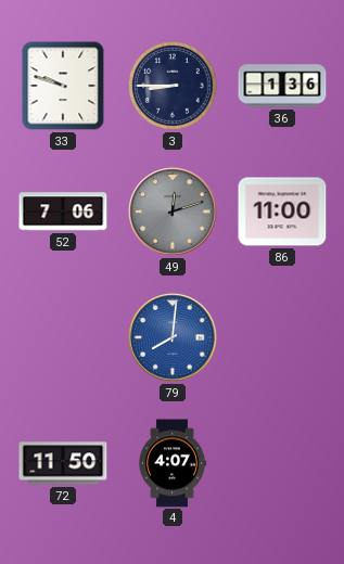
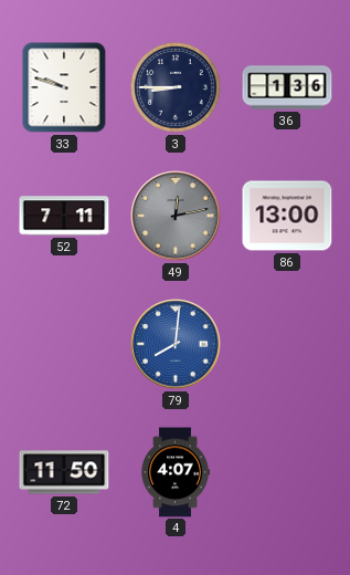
52: 7:06 -> 7:11
49: 12:12 -> 12:13
86: 11:00 -> 13:00
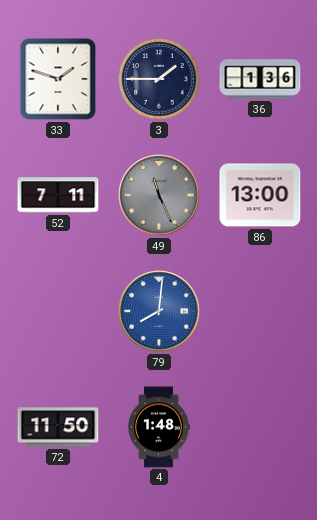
33: 9:48 -> 1:48
3: 8:45 -> 1:45
49: 12:13 -> 11:26
4: 4:07 -> 1:48
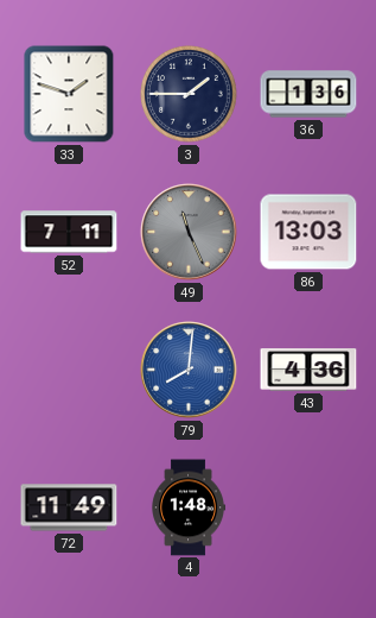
86: 13:00 -> 13:03
43: none -> 4:36
72: 11:50 -> 11:49
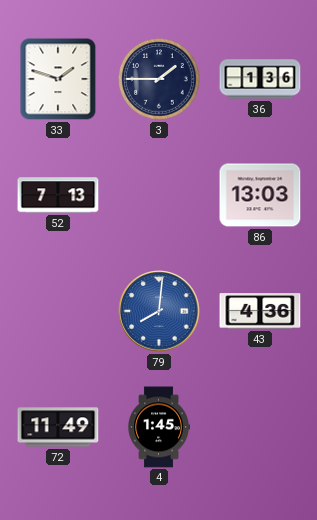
52: 7:11 -> 7:13
49: 11:26 -> none
4: 1:48 -> 1:45
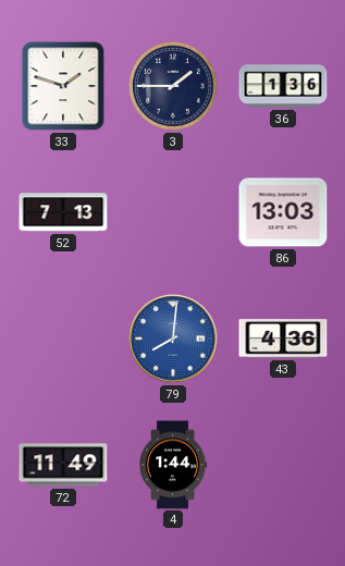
4: 1:45 -> 1:44
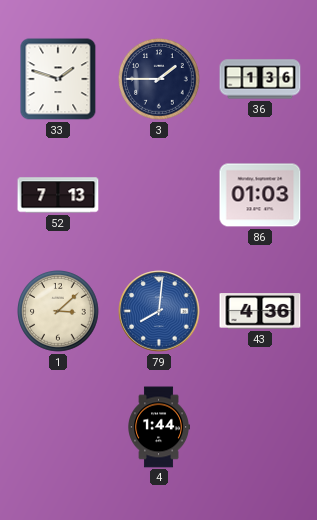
86: 13:03 -> 01:03
1: none -> 3:08
72: 11:49 -> none
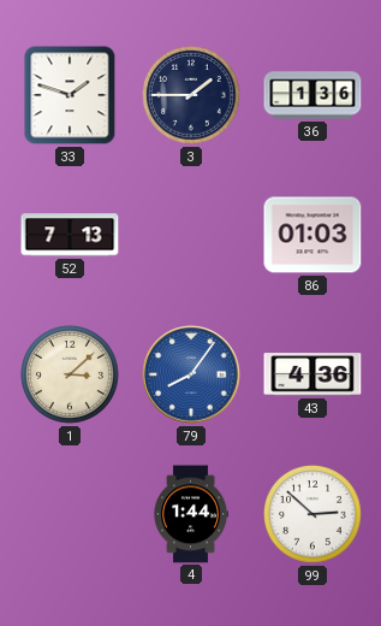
79: 8:01 -> 8:06
99: none -> 2:52
